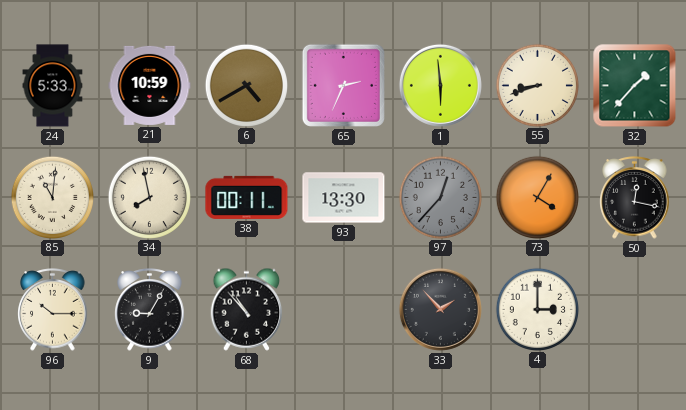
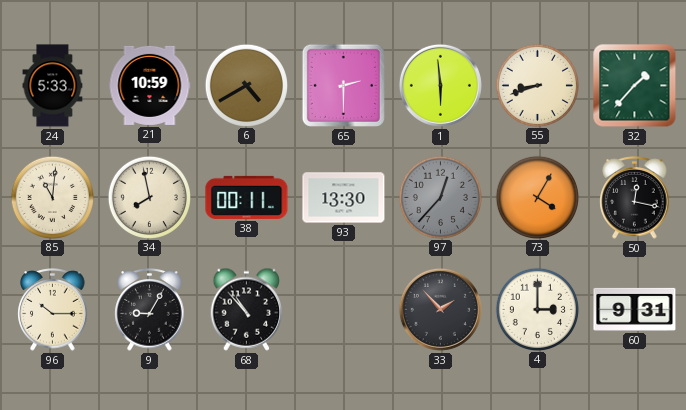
65: 2:34 -> 2:30
60: none -> 9:31
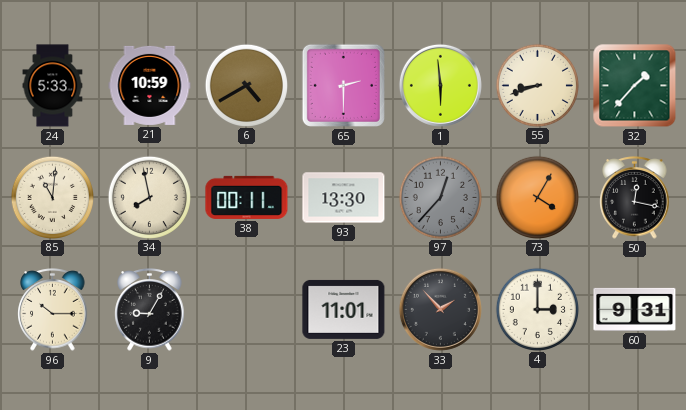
68: 10:53 -> none
23: none -> 11:01
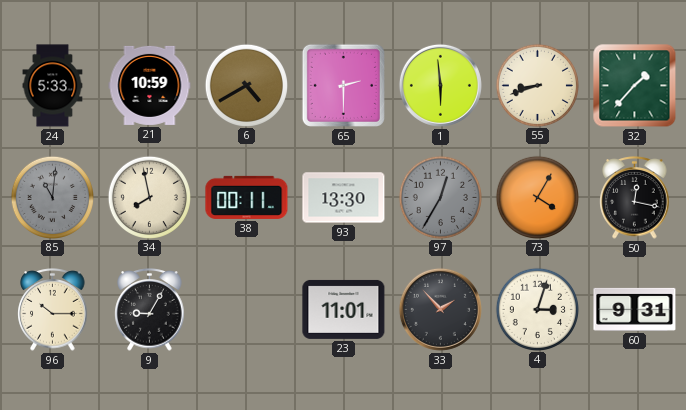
85 dial: cream -> grey
97: 12:37 -> 12:35
4: 3:00 -> 3:03
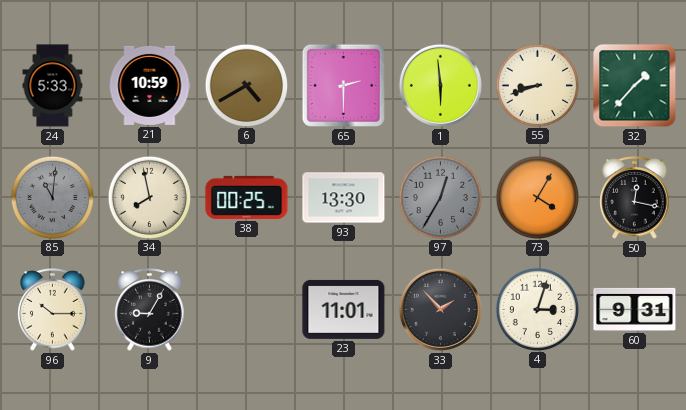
38: 00:11 -> 00:25
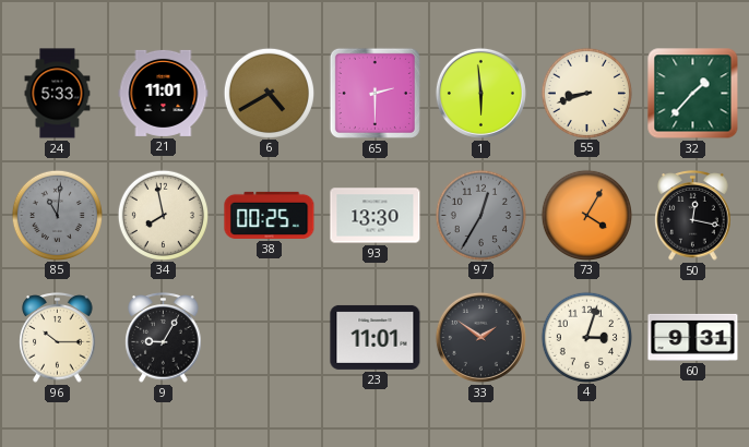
21: 10:59 -> 11:01
33: 1:53 -> 1:51
